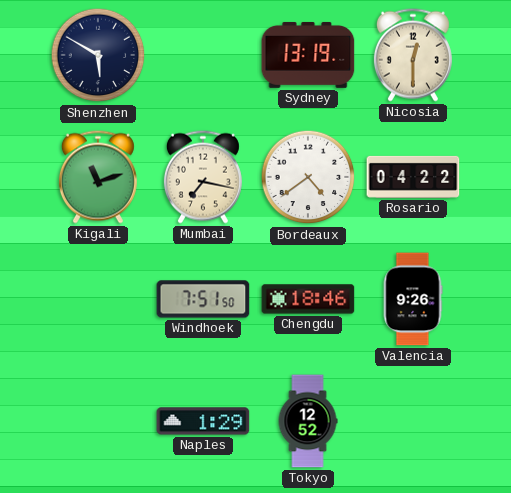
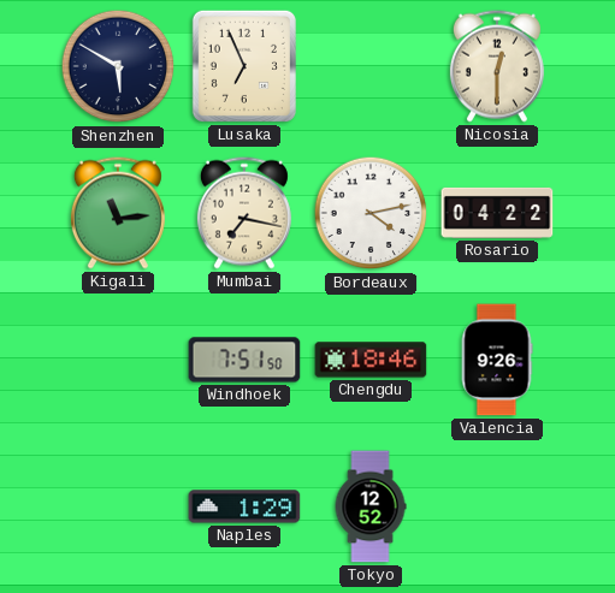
Lusaka: none -> 6:56
Sydney: 13:19 -> none
Kigali: 11:12 -> 11:14
Bordeaux: 4:39 -> 4:13
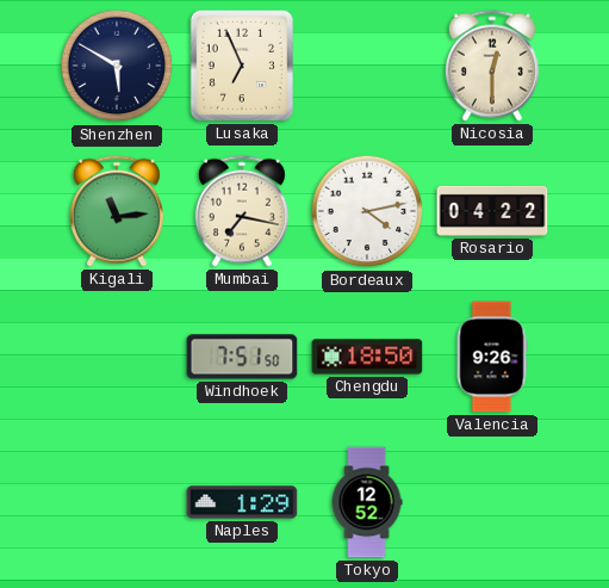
Chengdu: 18:46 -> 18:50
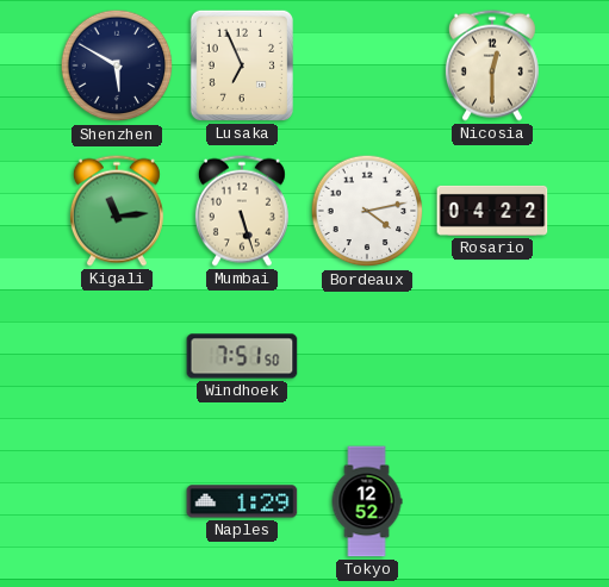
Mumbai: 7:17 -> 5:27
Chengdu: 18:50 -> none
Valencia: 9:26 -> none
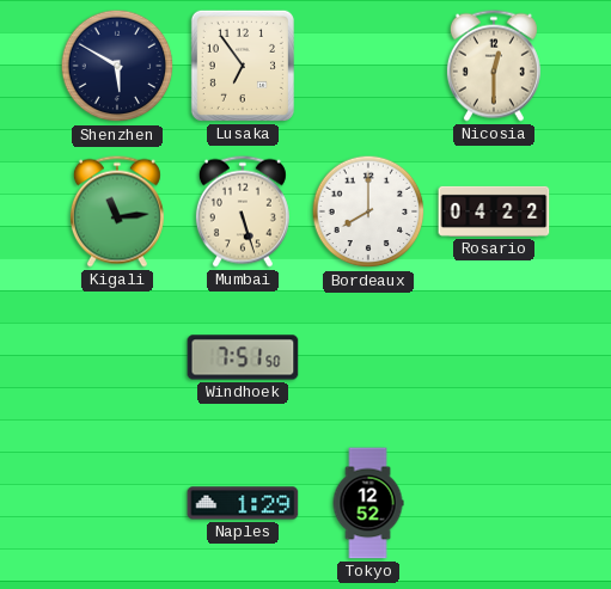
Lusaka: 6:56 -> 6:54
Bordeaux: 4:13 -> 8:00
